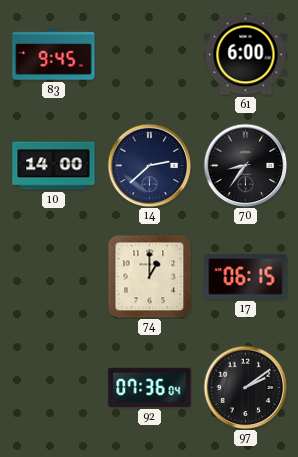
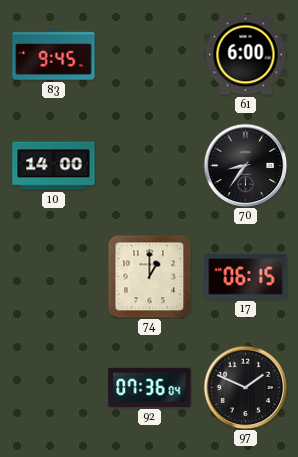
14: 2:38 -> none
97: 2:09 -> 1:49
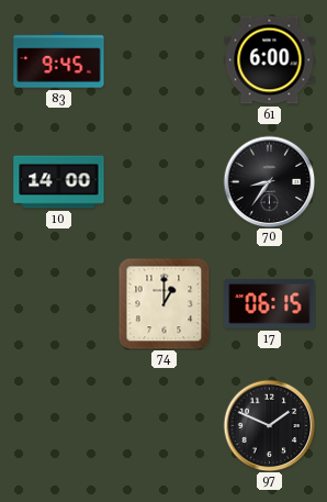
92: 07:36 -> none
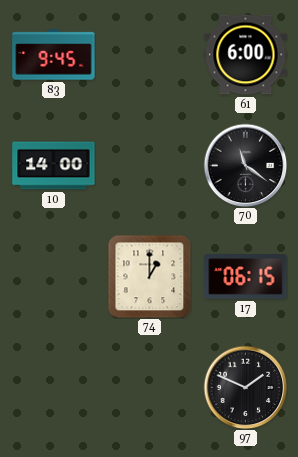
70: 8:36 -> 11:21
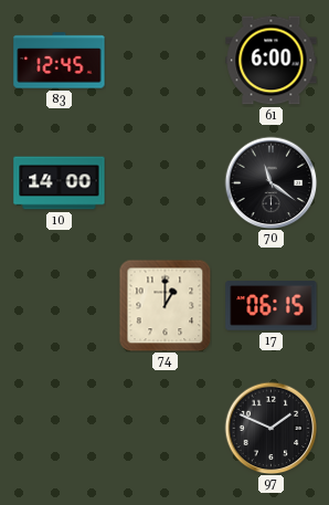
83: 9:45 -> 12:45
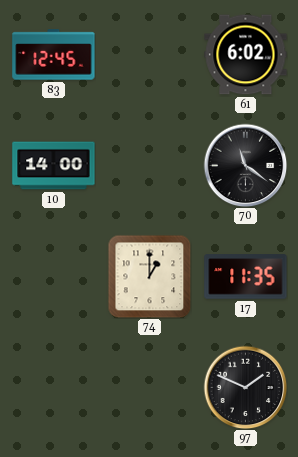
61: 6:00 -> 6:02
17: 06:15 -> 11:35
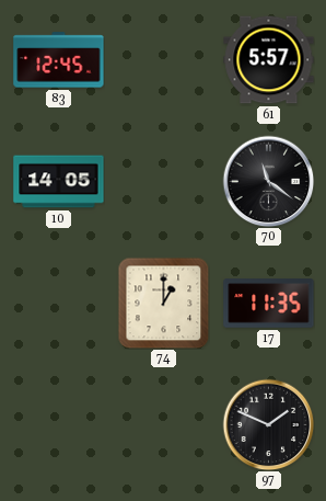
61: 6:02 -> 5:57
10: 14:00 -> 14:05
